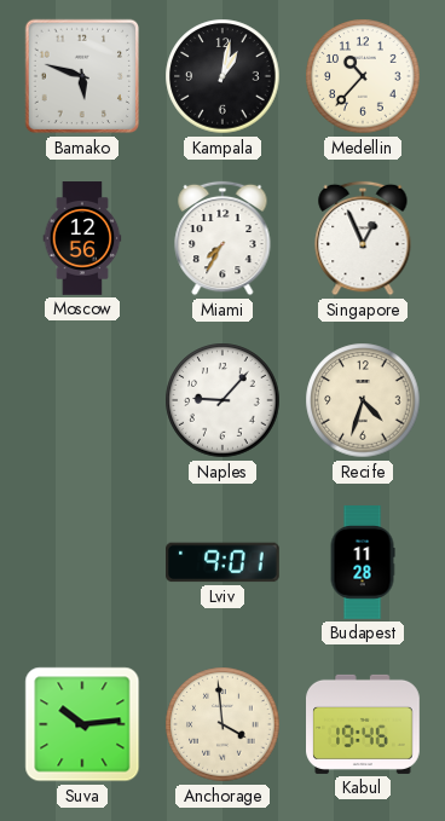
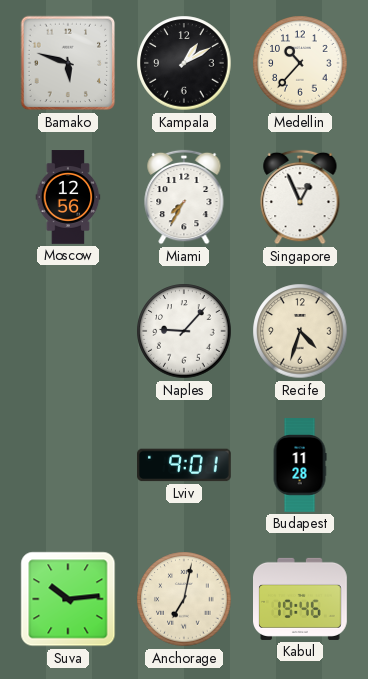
Kampala: 1:02 -> 1:10
Anchorage: 3:59 -> 7:02
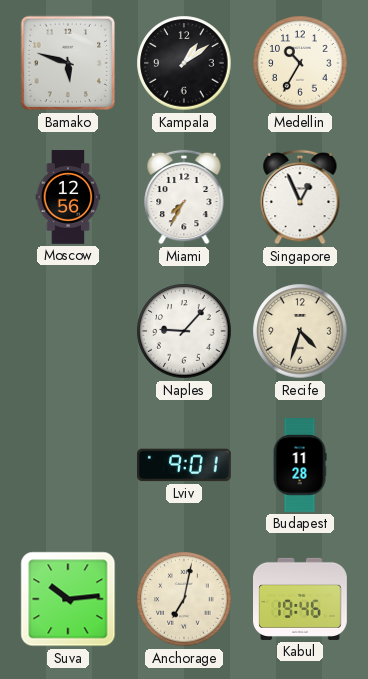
Kampala: 1:10 -> 1:09
Medellin: 10:37 -> 10:35
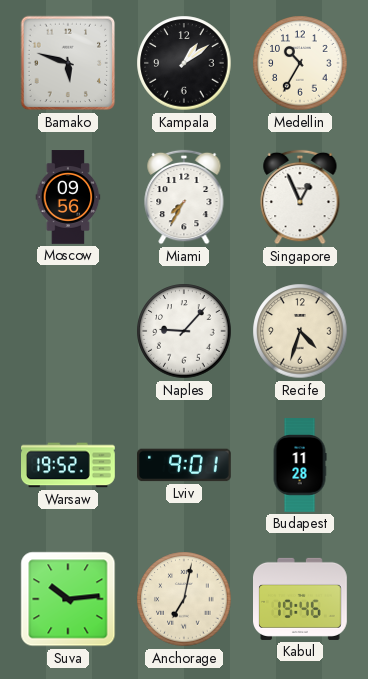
Moscow: 12:56 -> 09:56
Warsaw: none -> 19:52
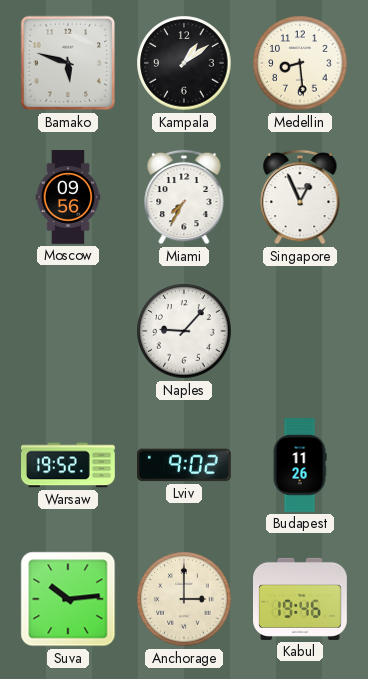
Medellin: 10:35 -> 8:29
Recife: 4:33 -> none
Lviv: 9:01 -> 9:02
Budapest: 11:28 -> 11:26
Anchorage: 7:02 -> 3:00
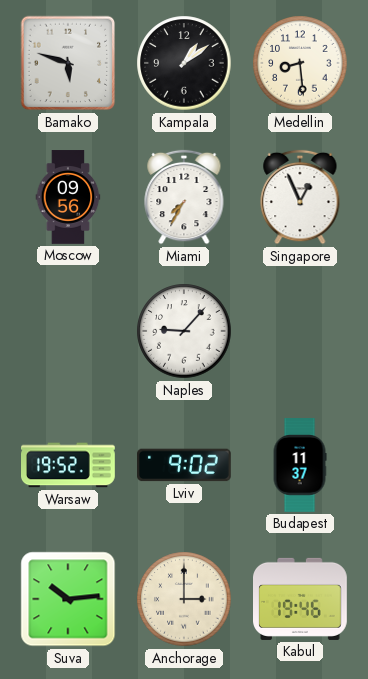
Budapest: 11:26 -> 11:37
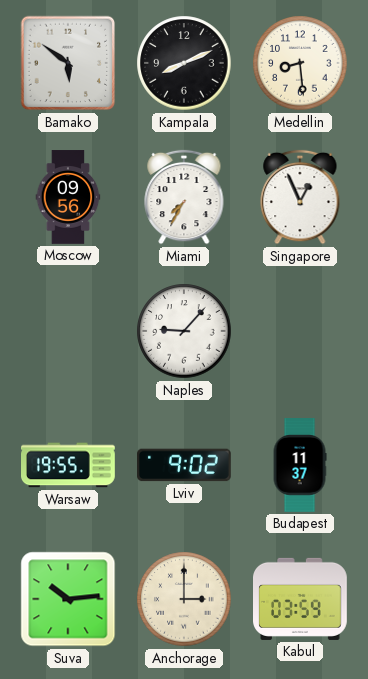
Bamako: 5:48 -> 5:51
Kampala: 1:09 -> 8:11
Warsaw: 19:52 -> 19:55
Kabul: 19:46 -> 03:59
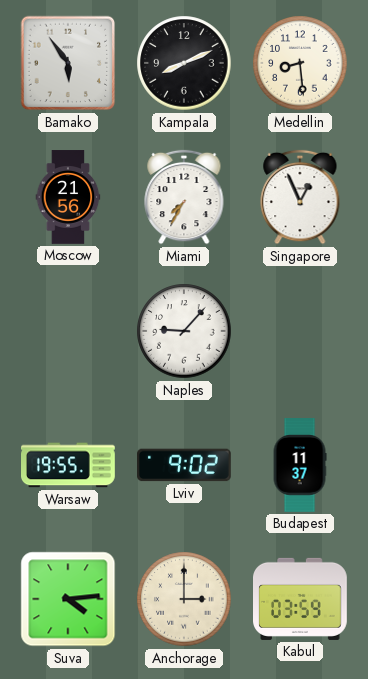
Bamako: 5:51 -> 5:54
Moscow: 09:56 -> 21:56
Suva: 10:14 -> 4:14
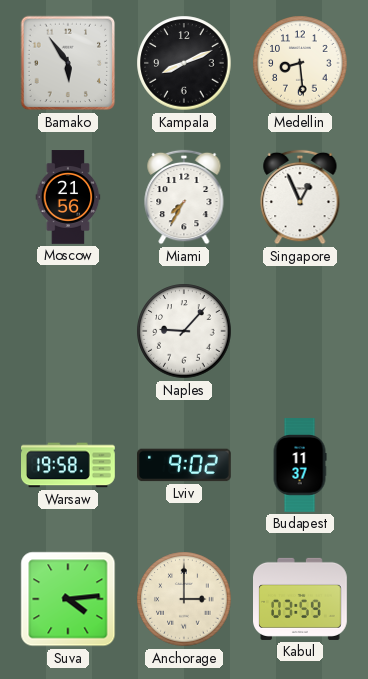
Warsaw: 19:55 -> 19:58
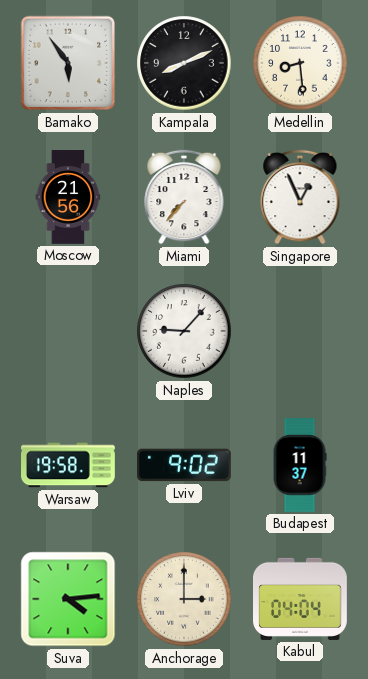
Miami: 7:35 -> 7:37
Kabul: 03:59 -> 04:04
